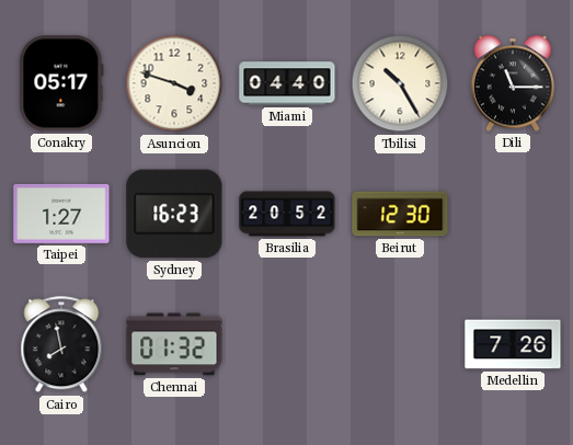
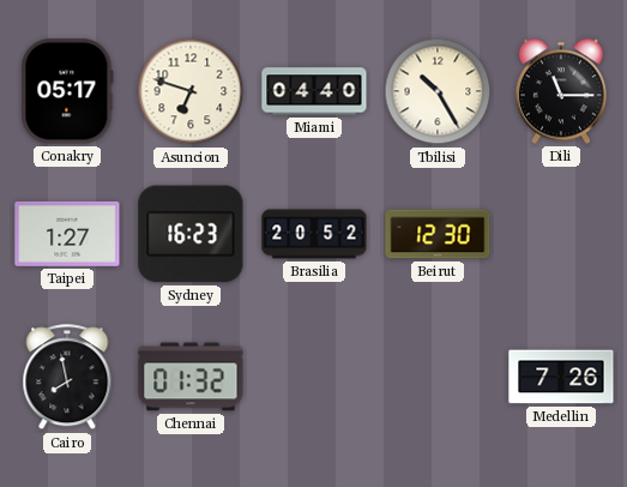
Asuncion: 3:48 -> 6:48
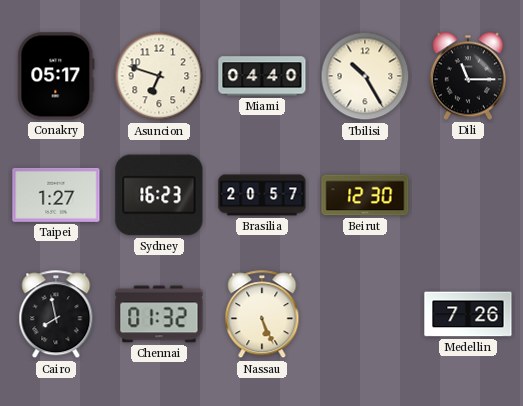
Brasilia: 20:52 -> 20:57
Nassau: none -> 5:26
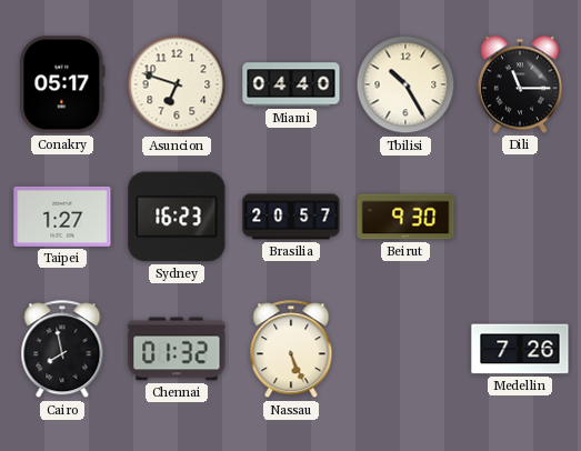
Beirut: 12:30 -> 9:30
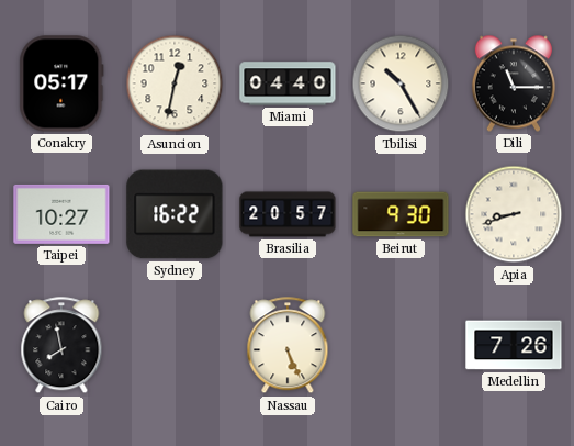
Asuncion: 6:48 -> 12:32
Taipei: 1:27 -> 10:27
Sydney: 16:23 -> 16:22
Apia: none -> 8:42
Chennai: 01:32 -> none
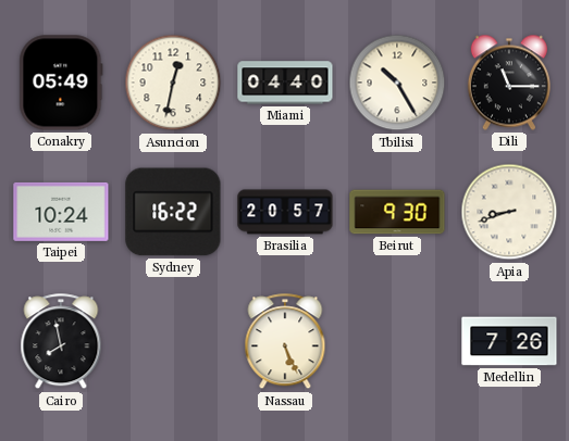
Conakry: 05:17 -> 05:49
Taipei: 10:27 -> 10:24
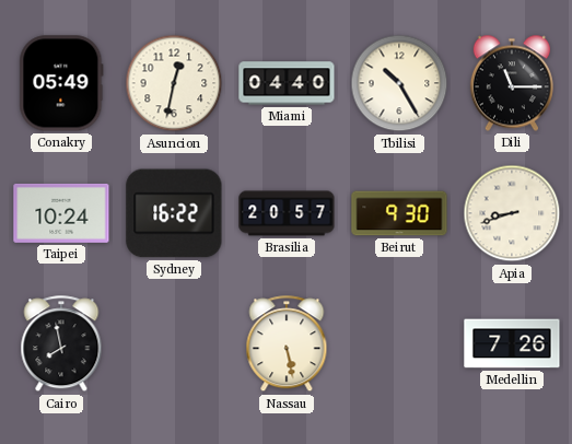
Nassau: 5:26 -> 5:28
